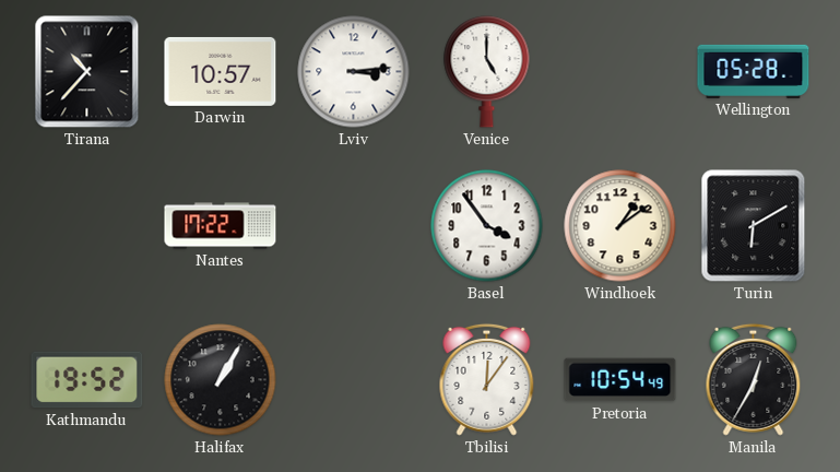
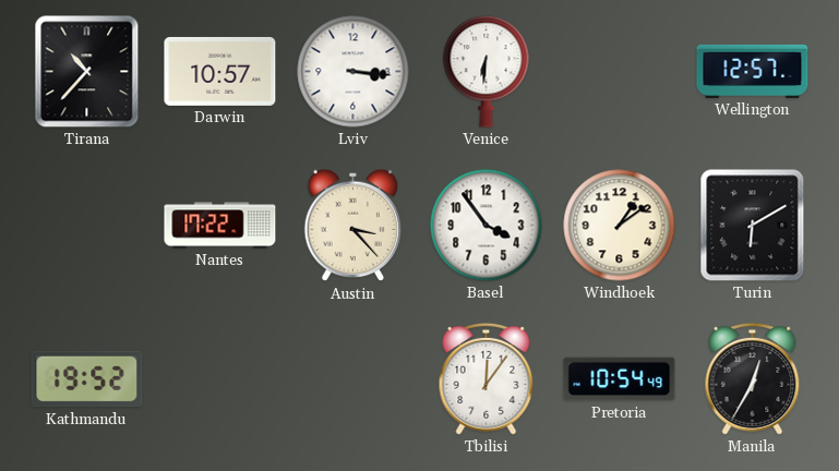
Lviv: 3:14 -> 3:16
Venice: 5:00 -> 6:31
Wellington: 05:28 -> 12:57
Austin: none -> 3:23
Halifax: 1:05 -> none
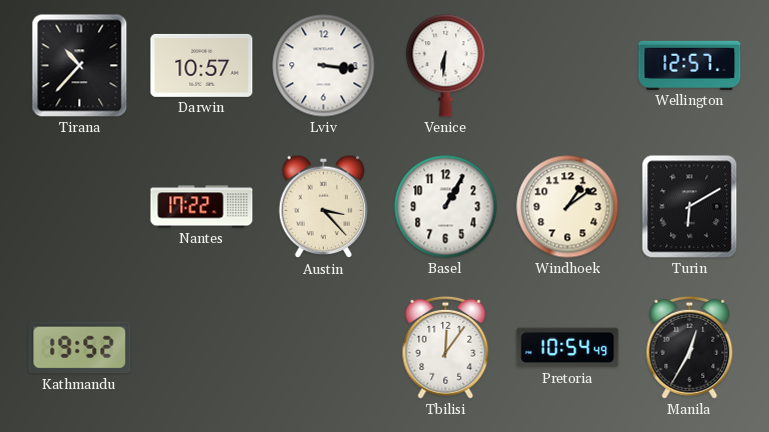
Basel: 3:54 -> 1:05
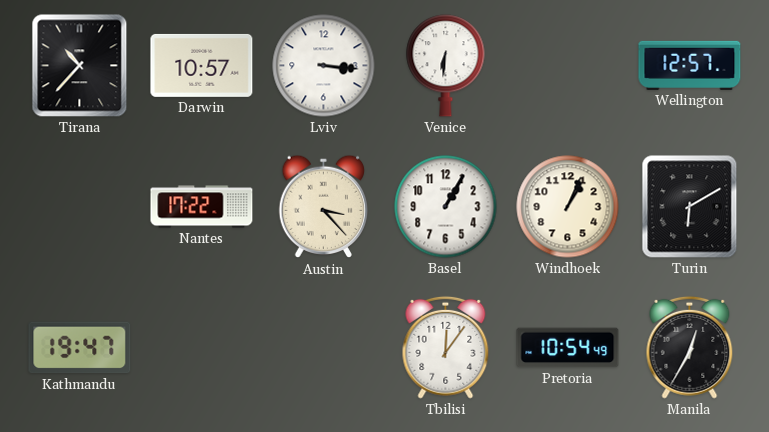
Windhoek: 1:09 -> 1:04
Kathmandu: 19:52 -> 19:47
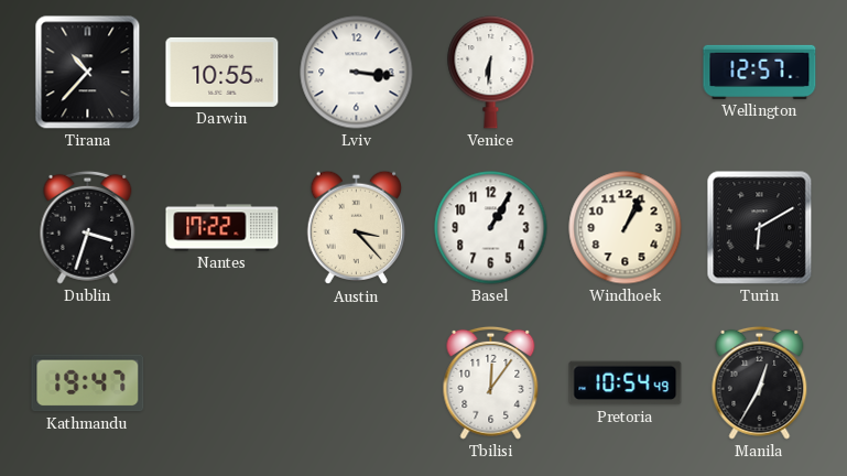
Darwin: 10:57 -> 10:55
Dublin: none -> 3:33
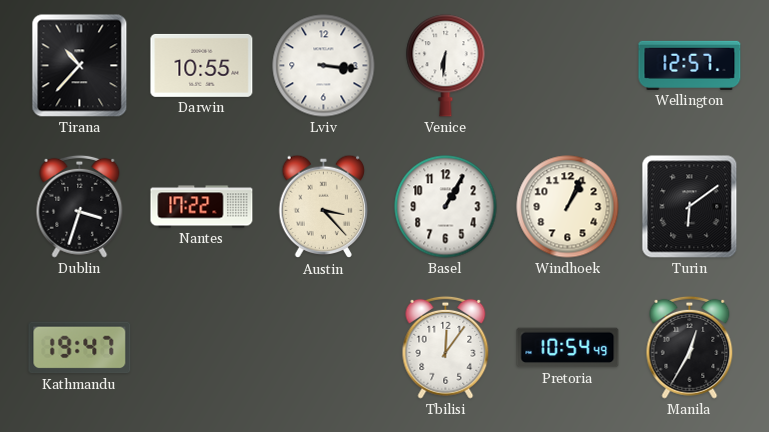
Turin: 6:10 -> 6:09
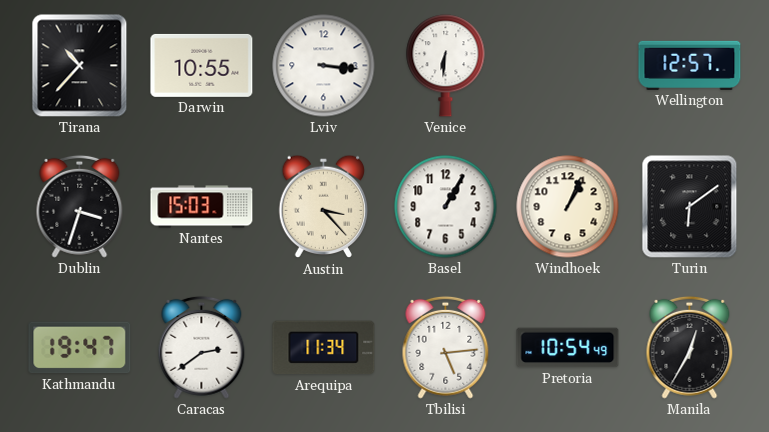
Nantes: 17:22 -> 15:03
Caracas: none -> 2:39
Arequipa: none -> 11:34
Tbilisi: 12:06 -> 5:14
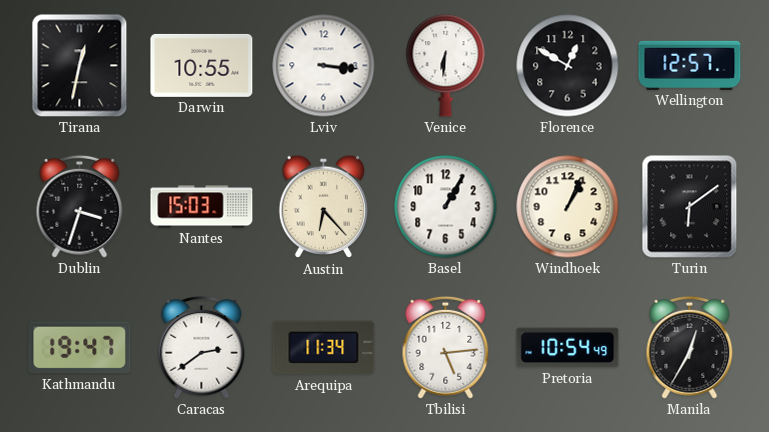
Tirana: 10:37 -> 12:32
Florence: none -> 12:50
Austin: 3:23 -> 6:23
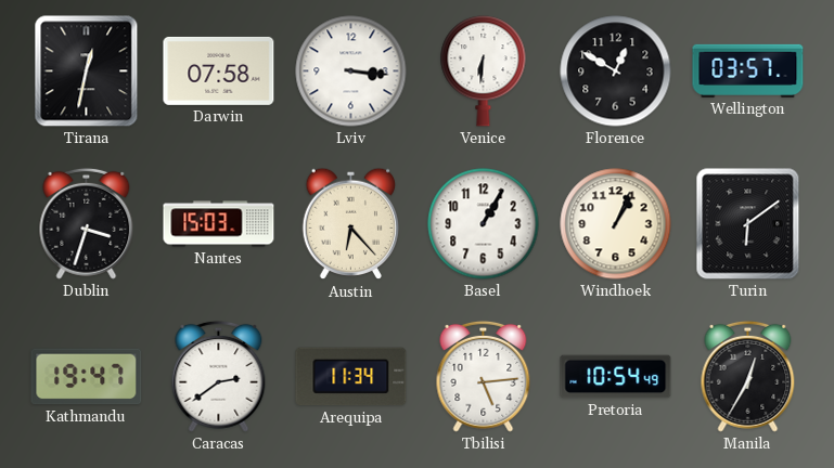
Darwin: 10:55 -> 07:58
Wellington: 12:57 -> 03:57
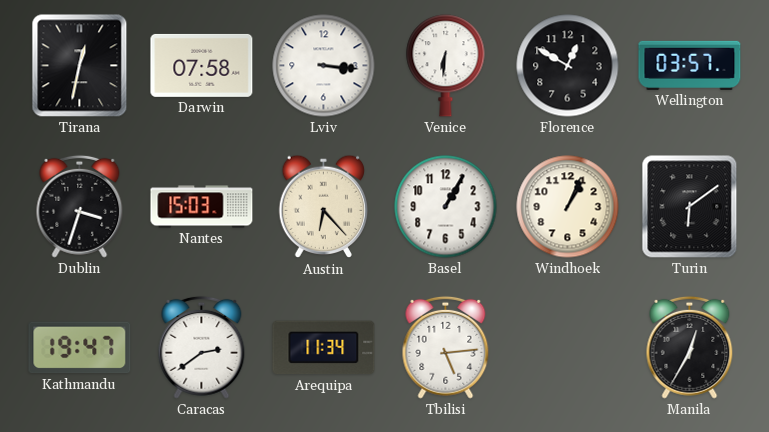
Pretoria: 10:54 -> none
